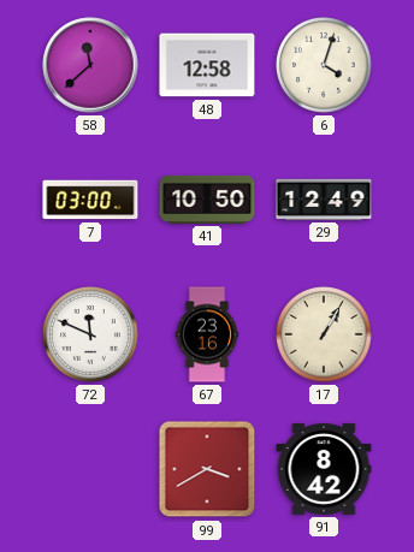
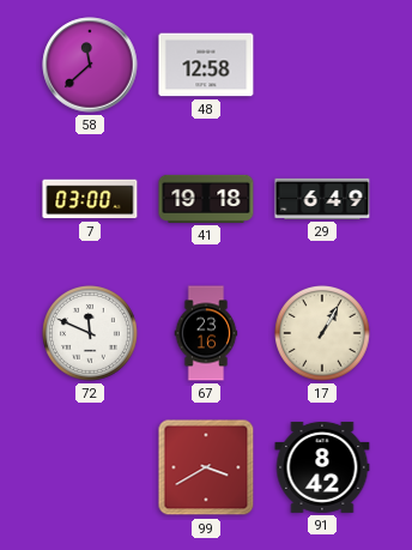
6: 4:03 -> none
41: 10:50 -> 19:18
29: 12:49 -> 6:49
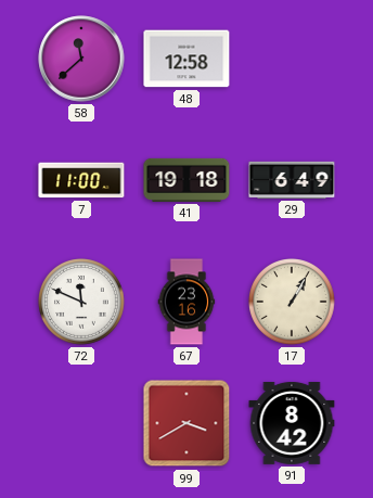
7: 03:00 -> 11:00
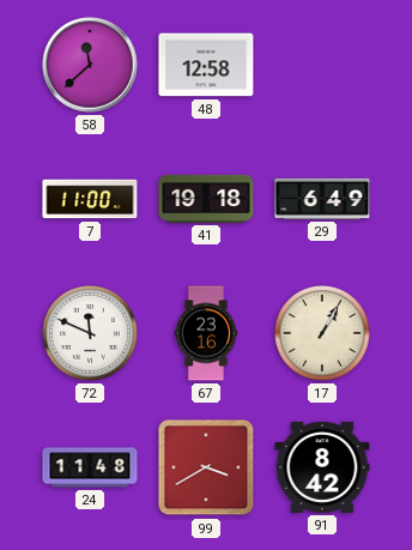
24: none -> 11:48
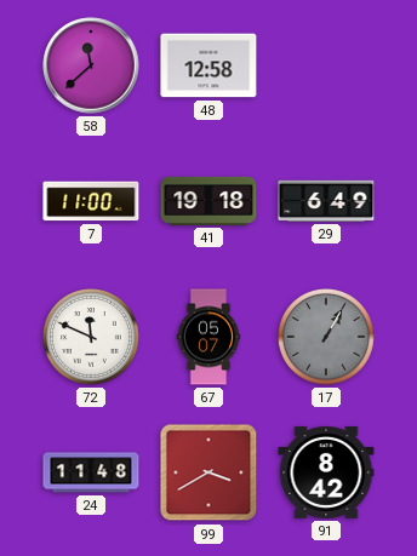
67: 23:16 -> 05:07
17 dial: cream -> grey
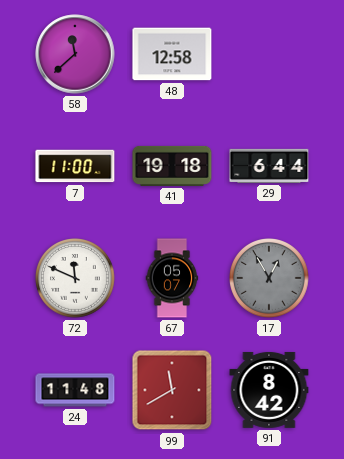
29: 6:49 -> 6:44
17: 1:05 -> 12:55
99: 3:40 -> 11:40
